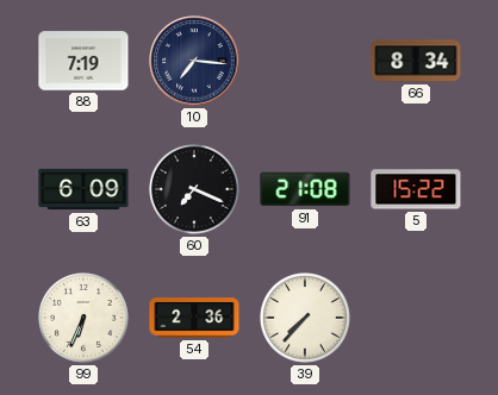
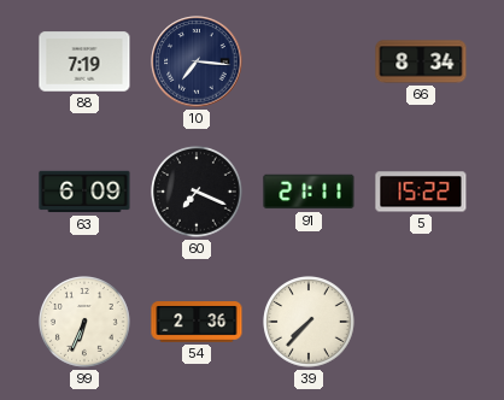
91: 21:08 -> 21:11
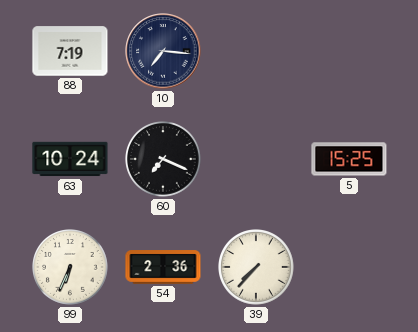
66: 8:34 -> none
63: 6:09 -> 10:24
91: 21:11 -> none
5: 15:22 -> 15:25
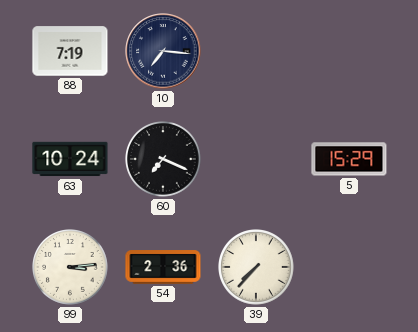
5: 15:25 -> 15:29
99: 6:34 -> 3:14
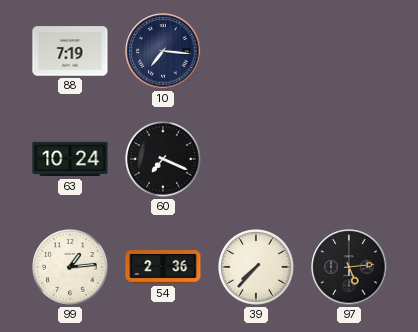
5: 15:29 -> none
99: 3:14 -> 1:14
97: none -> 5:14
